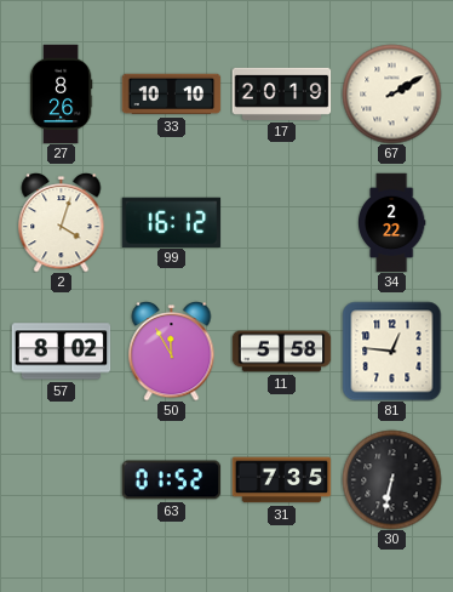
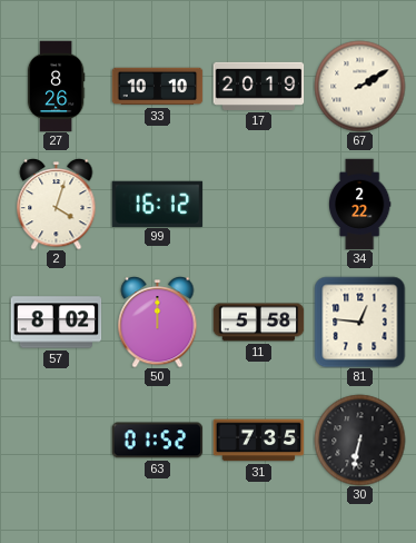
50: 11:55 -> 12:00
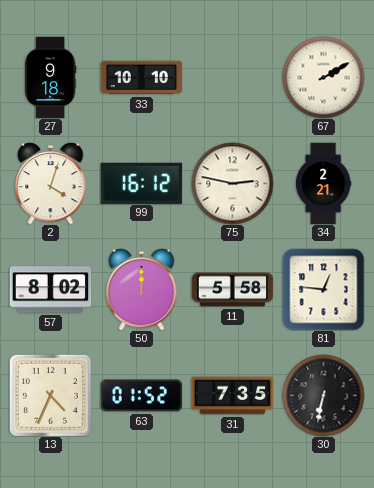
27: 8:26 -> 9:18
17: 20:19 -> none
75: none -> 2:47
34: 2:22 -> 2:21
13: none -> 4:34
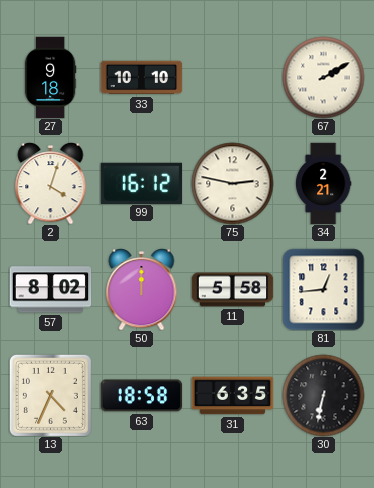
81: 12:46 -> 12:44
63: 01:52 -> 18:58
31: 7:35 -> 6:35
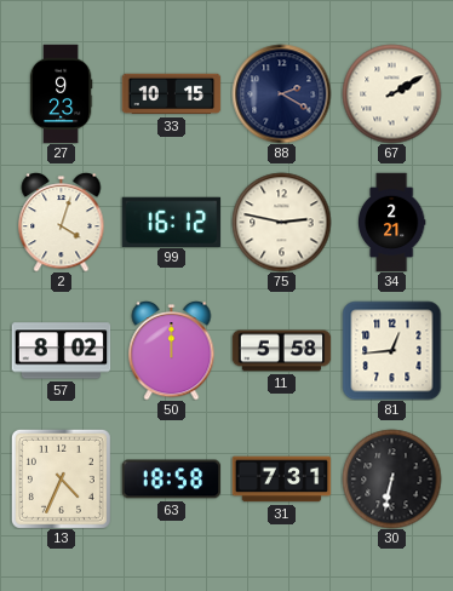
27: 9:18 -> 9:23
33: 10:10 -> 10:15
88: none -> 2:20
31: 6:35 -> 7:31
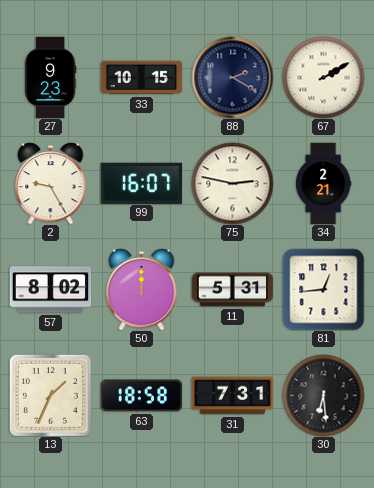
2: 4:03 -> 9:25
99: 16:12 -> 16:07
11: 5:58 -> 5:31
13: 4:34 -> 1:34
30: 6:32 -> 6:29
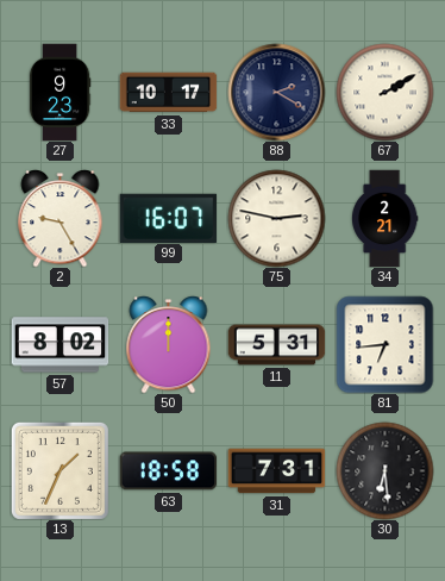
33: 10:15 -> 10:17
81: 12:44 -> 6:44
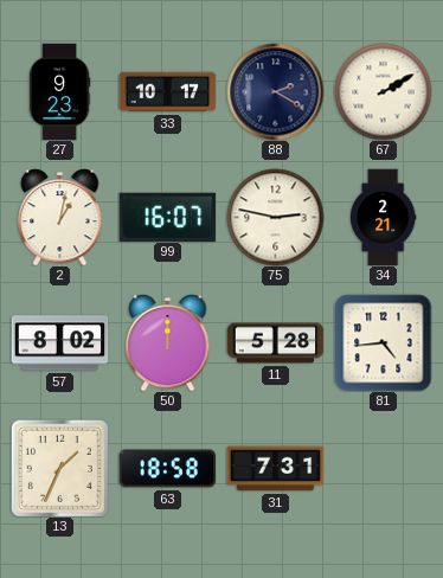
2: 9:25 -> 1:02
11: 5:31 -> 5:28
81: 6:44 -> 4:44
30: 6:29 -> none
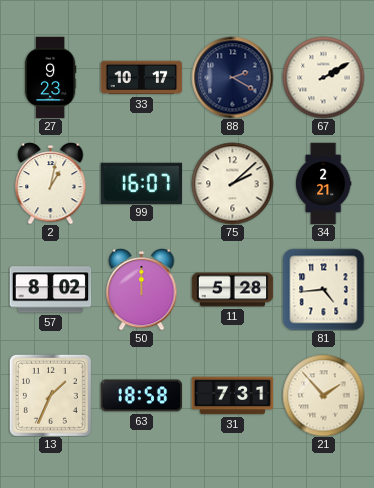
75: 2:47 -> 2:08
21: none -> 1:53
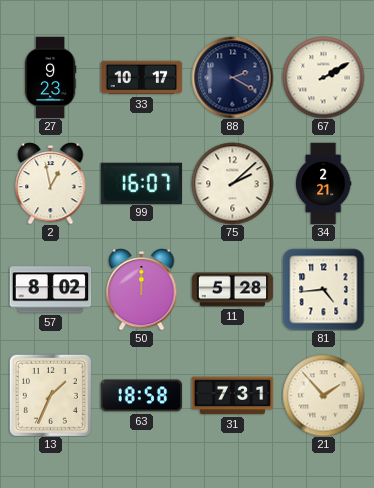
2: 1:02 -> 12:58
